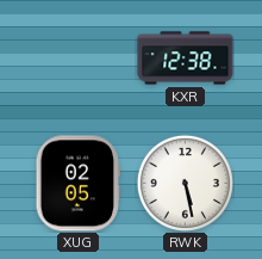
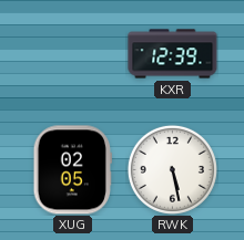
KXR: 12:38 -> 12:39
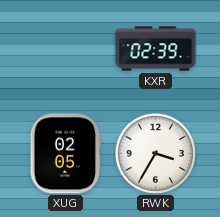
KXR: 12:39 -> 02:39
RWK: 5:28 -> 3:35
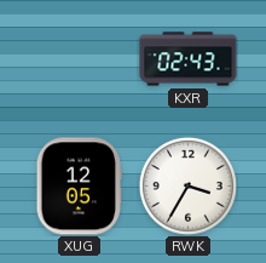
KXR: 02:39 -> 02:43
XUG: 02:05 -> 12:05
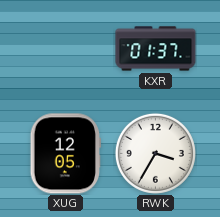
KXR: 02:43 -> 01:37
